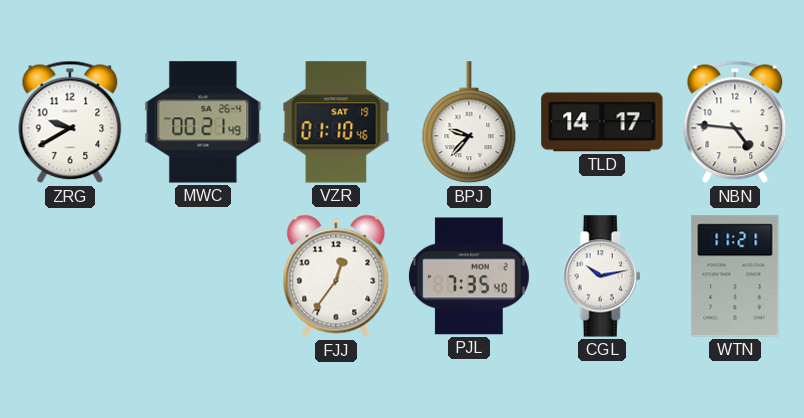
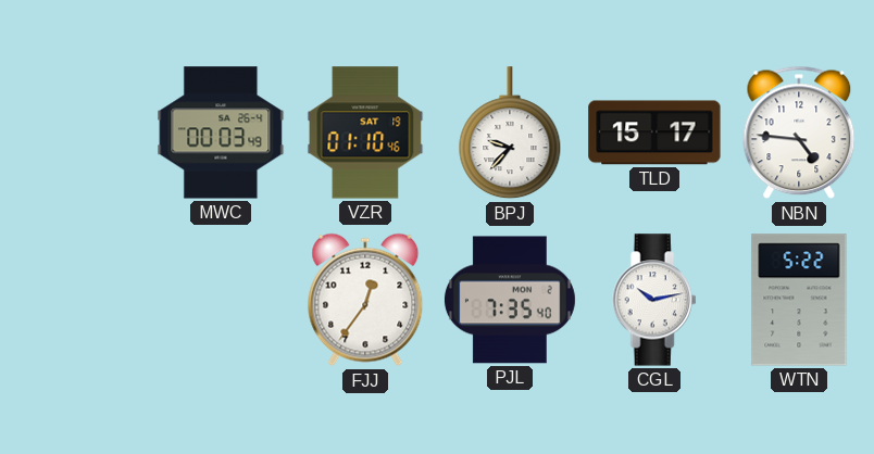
ZRG: 9:40 -> none
MWC: 00:21 -> 00:03
TLD: 14:17 -> 15:17
WTN: 11:21 -> 5:22
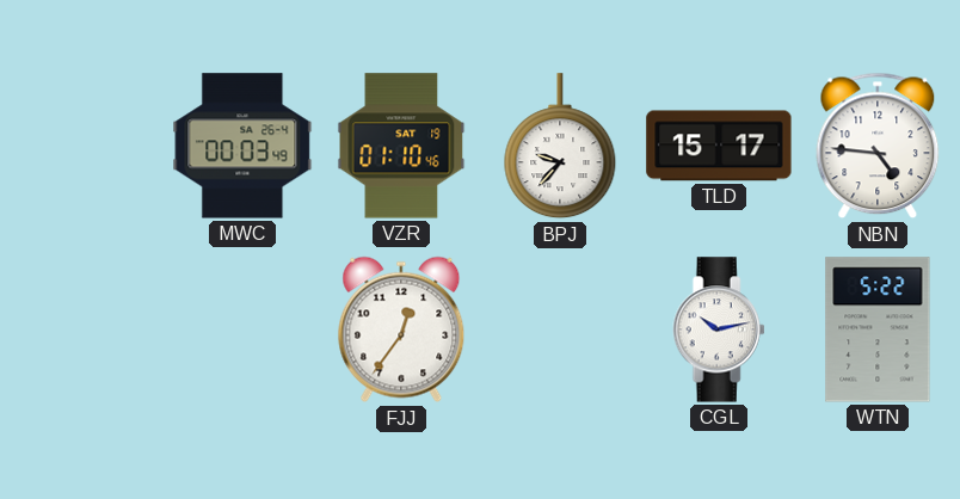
PJL: 7:35 -> none
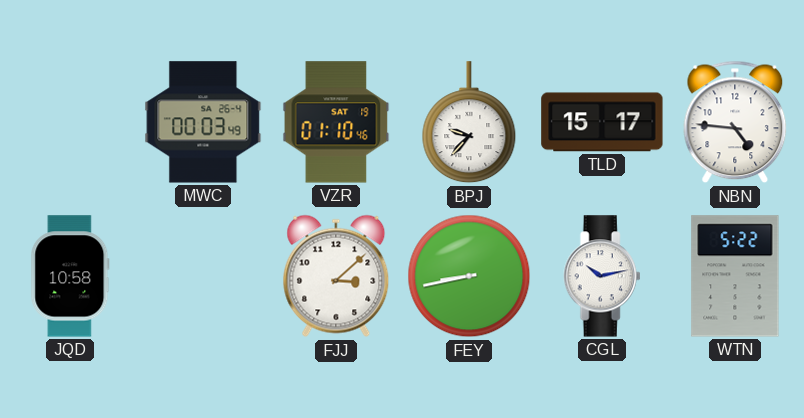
JQD: none -> 10:58
FJJ: 12:36 -> 3:08
FEY: none -> 8:43
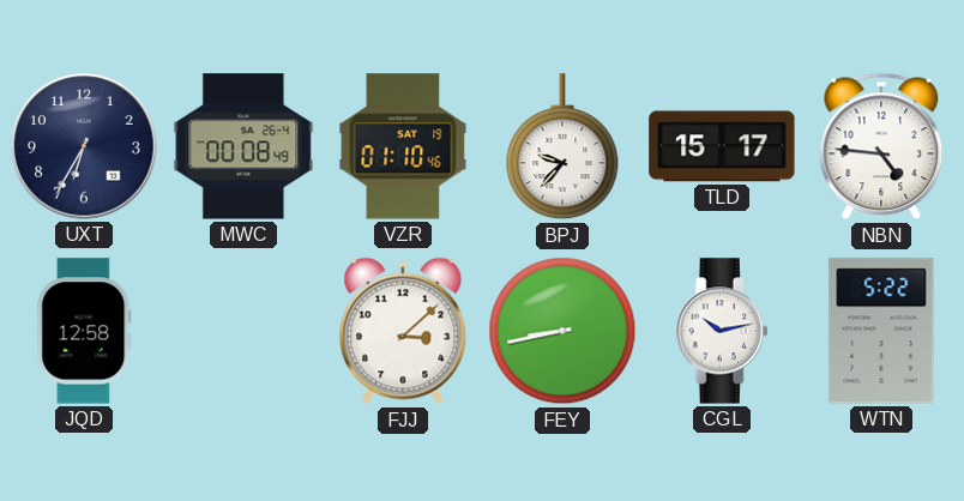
UXT: none -> 6:35
MWC: 00:03 -> 00:08
JQD: 10:58 -> 12:58
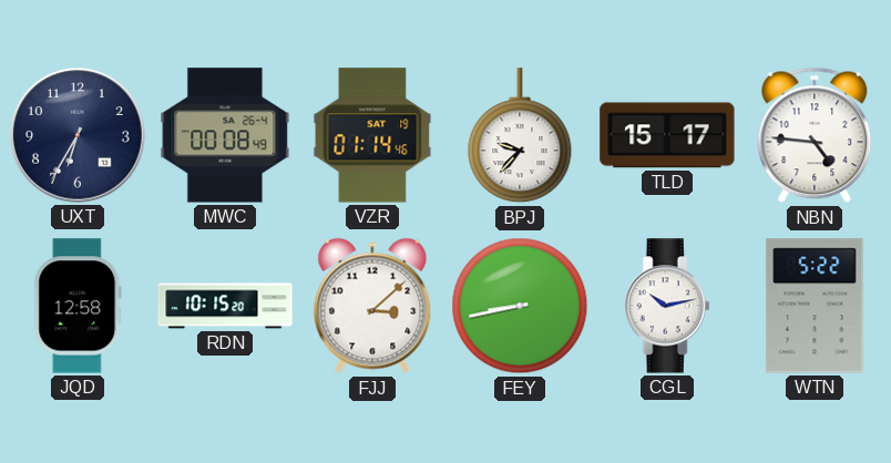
VZR: 01:10 -> 01:14
RDN: none -> 10:15
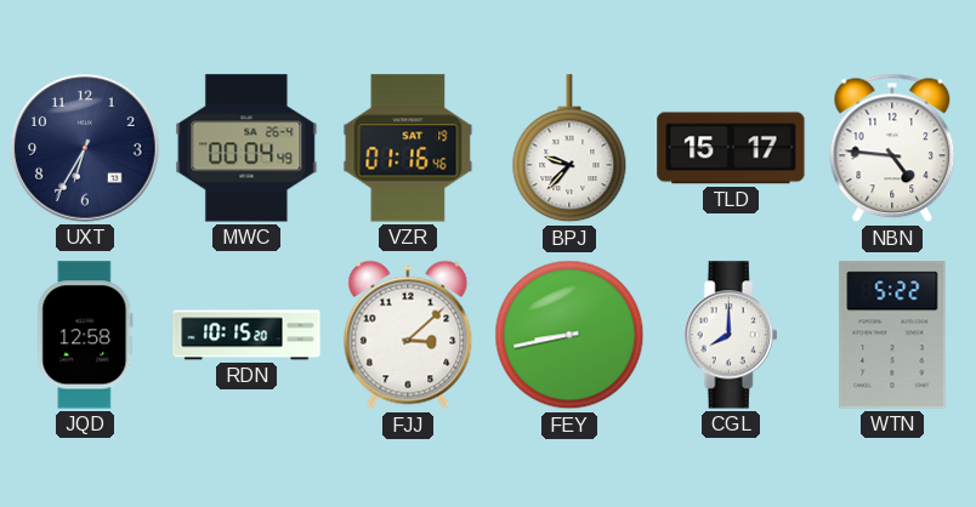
MWC: 00:08 -> 00:04
VZR: 01:14 -> 01:16
CGL: 10:13 -> 8:00
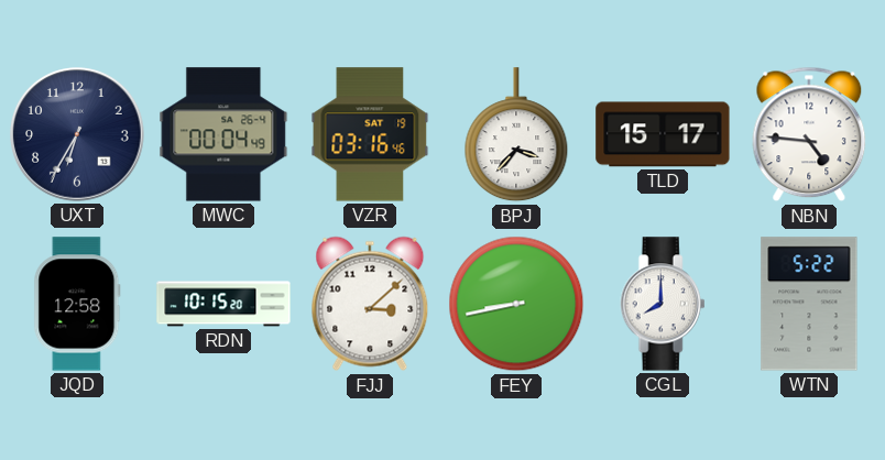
VZR: 01:16 -> 03:16
BPJ: 9:37 -> 3:37
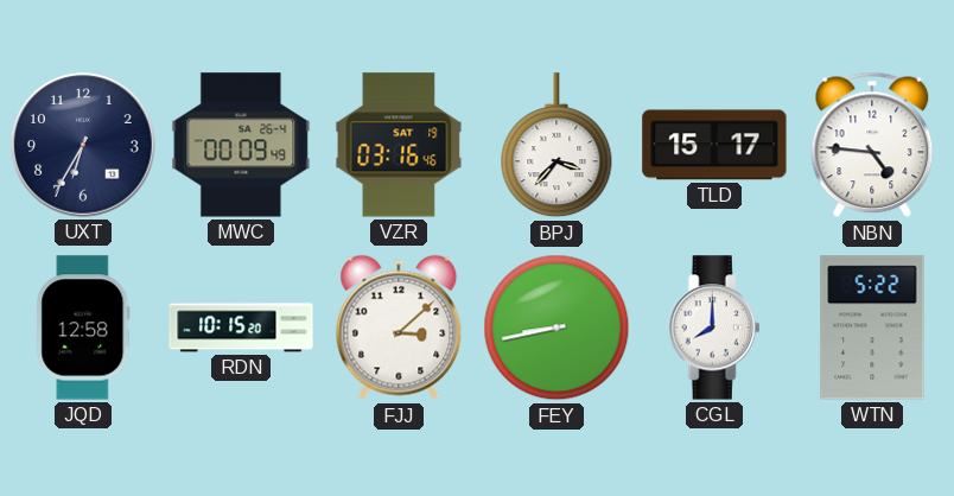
MWC: 00:04 -> 00:09
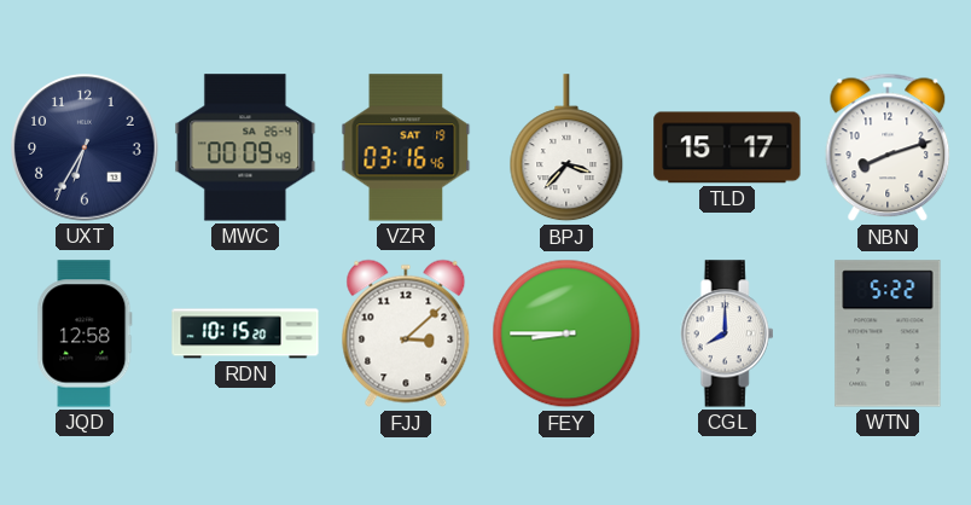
NBN: 4:46 -> 8:12
FEY: 8:43 -> 8:45
